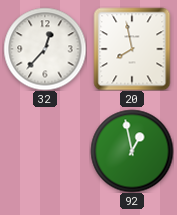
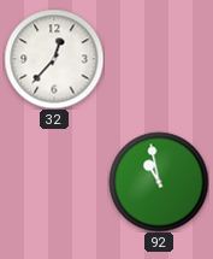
20: 7:58 -> none
92: 12:58 -> 10:58
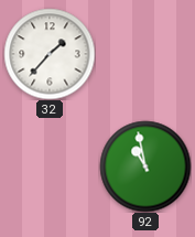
32: 12:37 -> 1:37
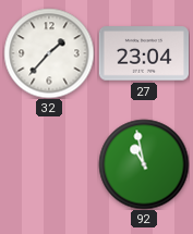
27: none -> 23:04
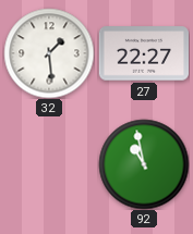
32: 1:37 -> 1:29
27: 23:04 -> 22:27
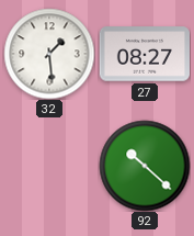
27: 22:27 -> 08:27
92: 10:58 -> 10:22
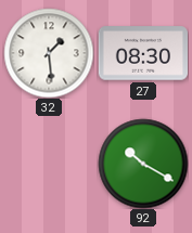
27: 08:27 -> 08:30
92: 10:22 -> 10:20
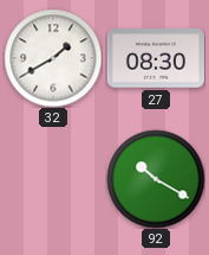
32: 1:29 -> 1:40
